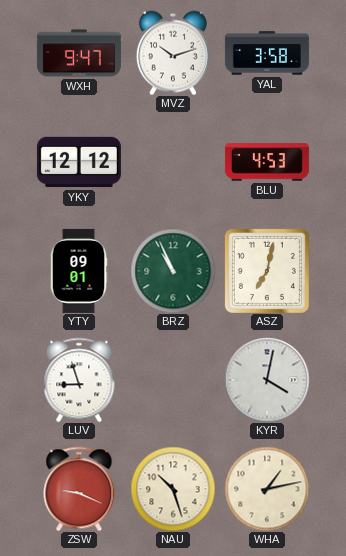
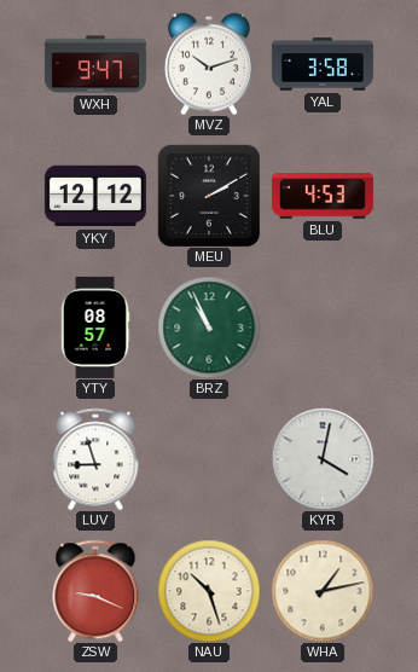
MEU: none -> 2:10
YTY: 09:01 -> 08:57
ASZ: 7:02 -> none
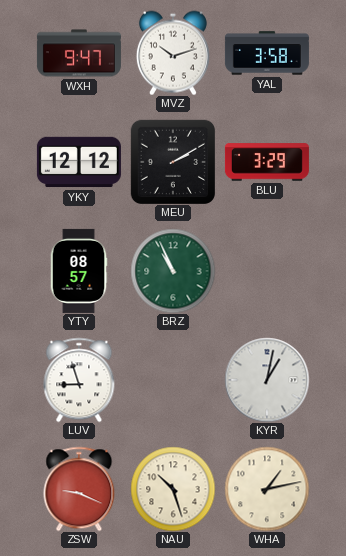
BLU: 4:53 -> 3:29
KYR: 4:02 -> 1:02
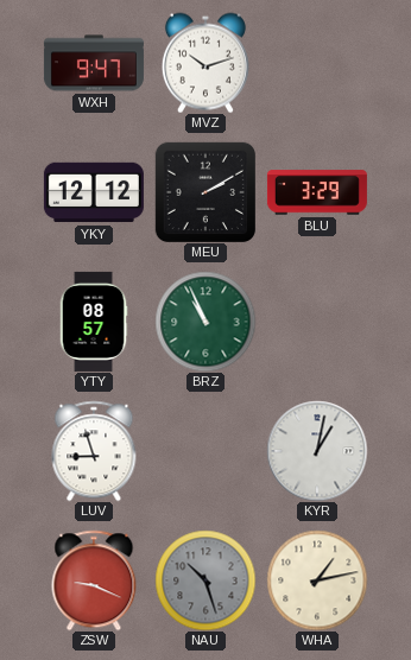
YAL: 3:58 -> none
NAU dial: cream -> grey
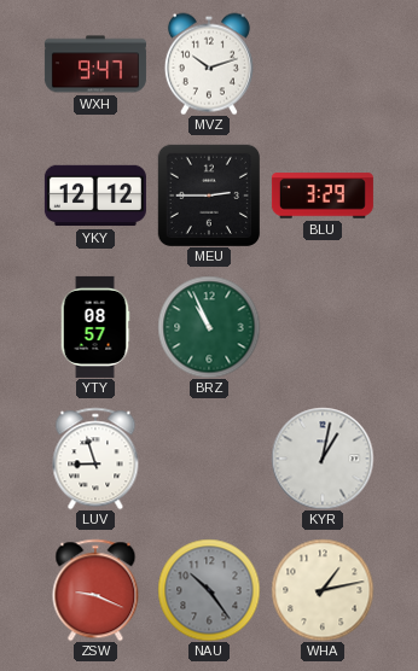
MEU: 2:10 -> 2:45
NAU: 10:27 -> 10:24
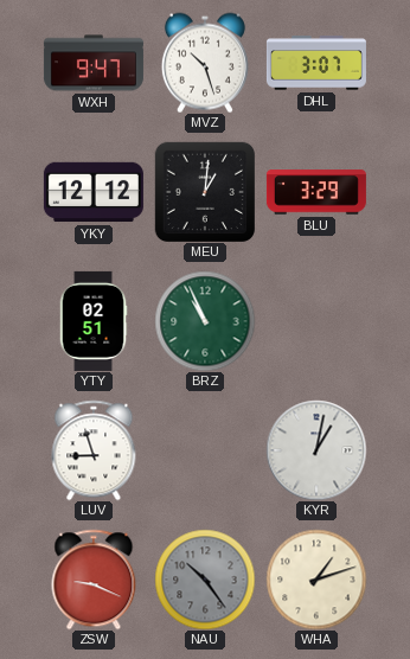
MVZ: 10:12 -> 10:27
DHL: none -> 3:07
MEU: 2:45 -> 1:01
YTY: 08:57 -> 02:51
WHA: 1:13 -> 1:12
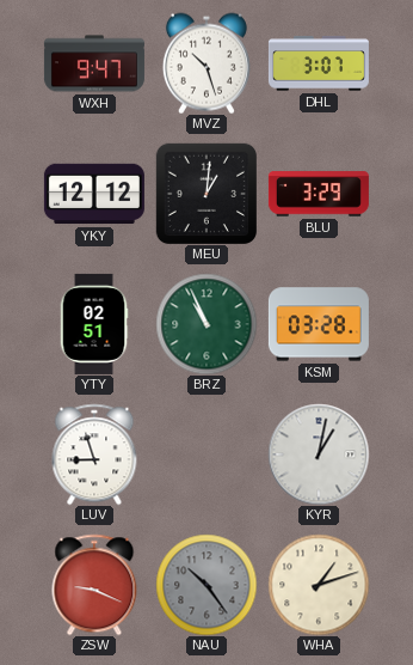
KSM: none -> 03:28
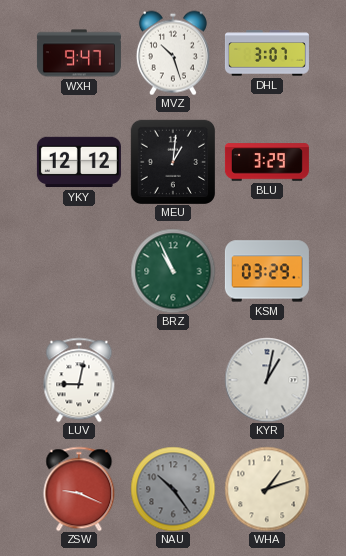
YTY: 02:51 -> none
KSM: 03:28 -> 03:29
LUV: 8:57 -> 9:02
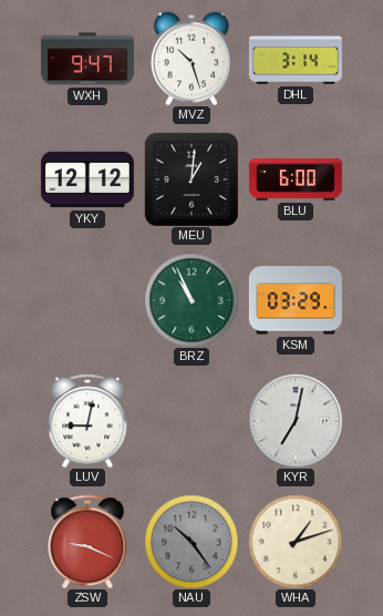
DHL: 3:07 -> 3:14
BLU: 3:29 -> 6:00
KYR: 1:02 -> 7:02
